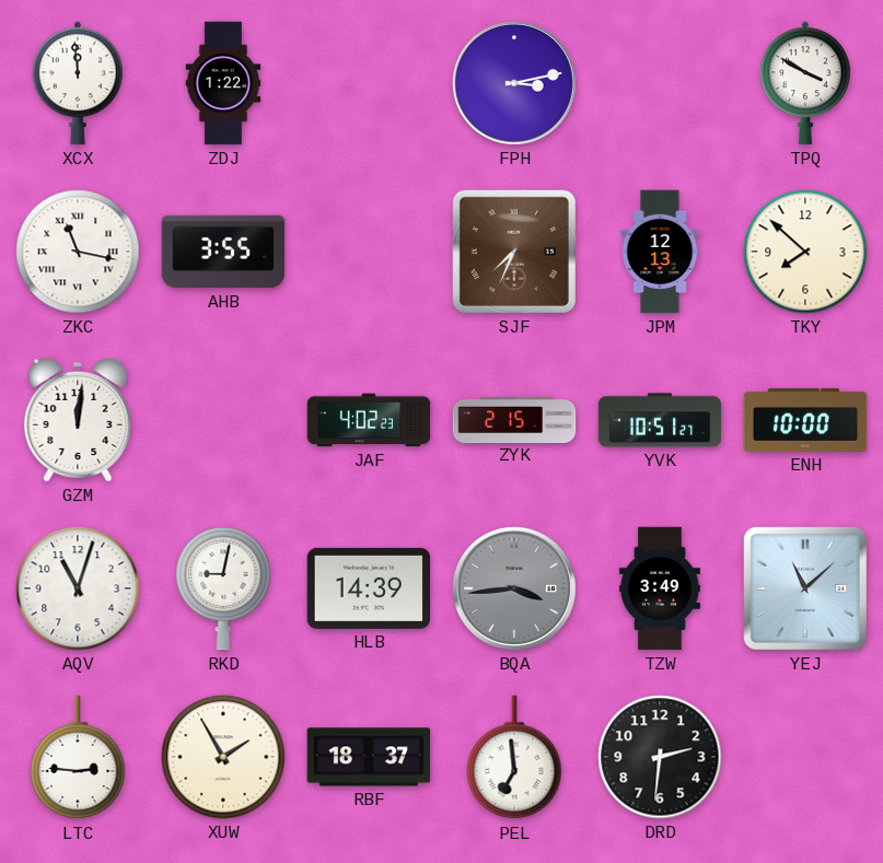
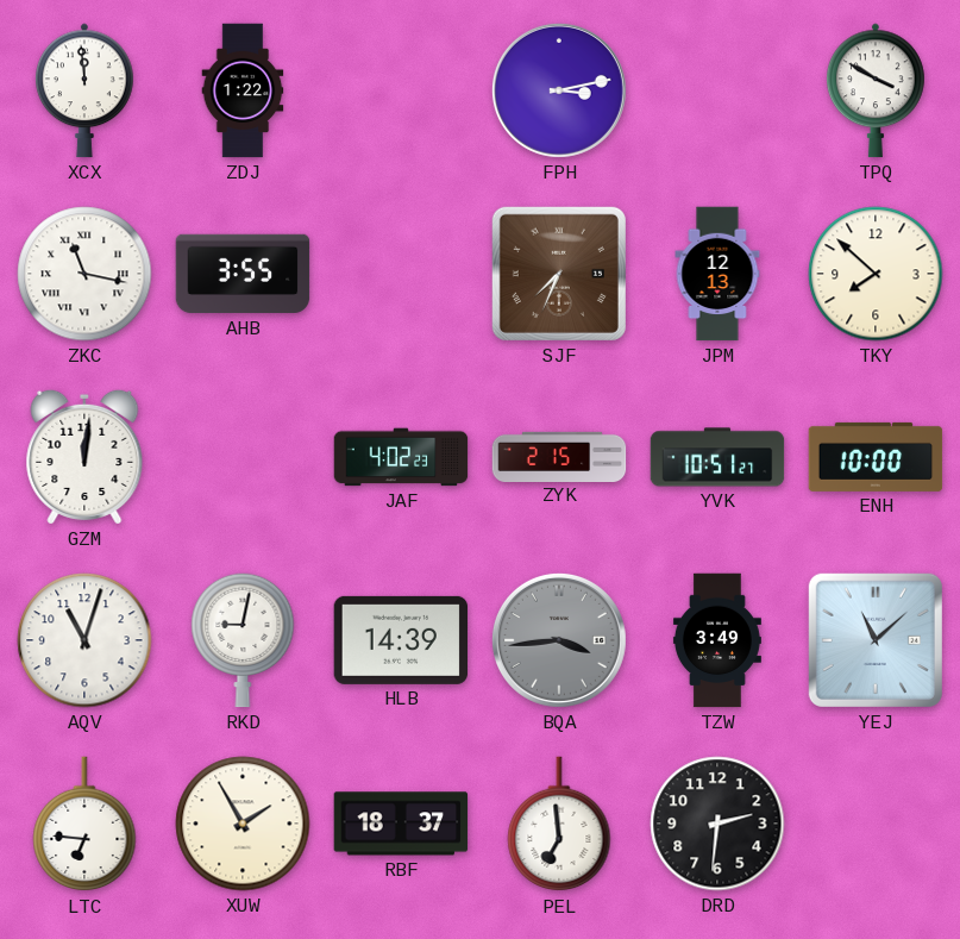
LTC: 2:46 -> 6:46
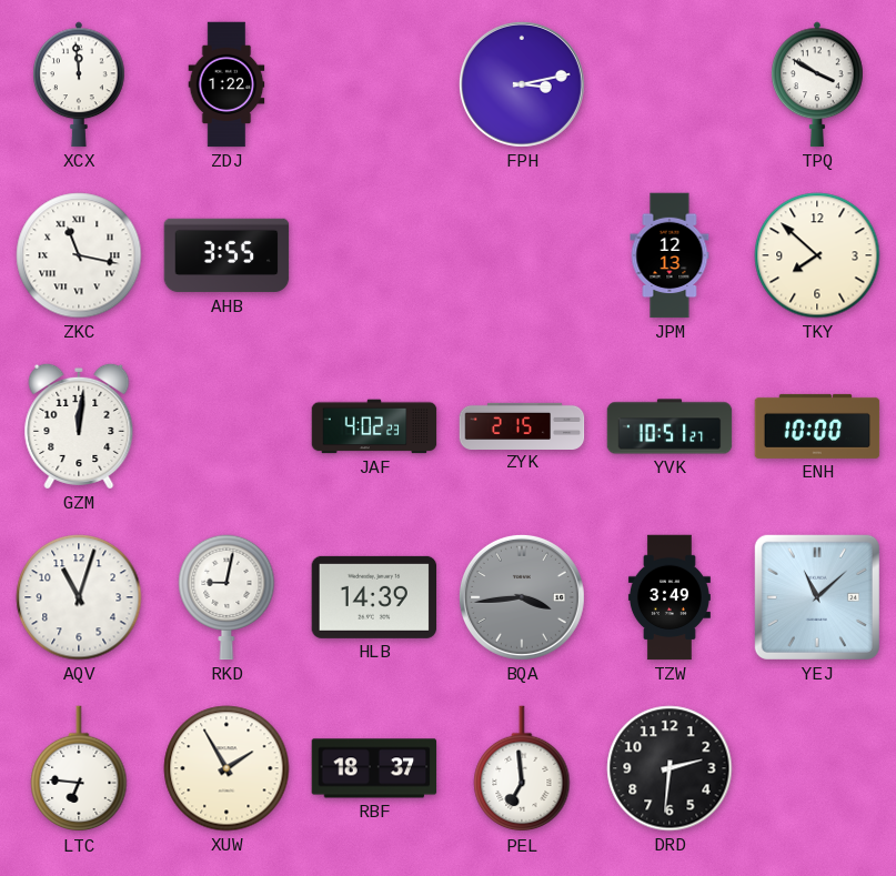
SJF: 7:34 -> none
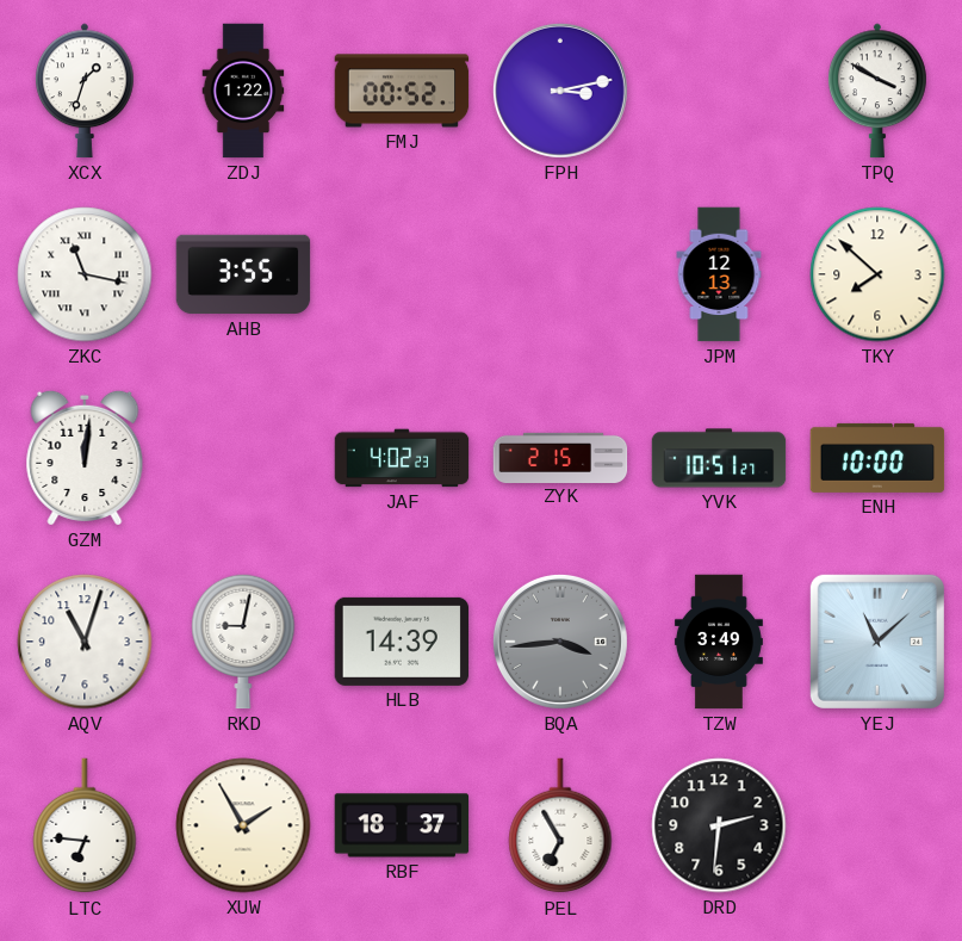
XCX: 11:59 -> 1:33
FMJ: none -> 00:52
PEL: 6:59 -> 6:55
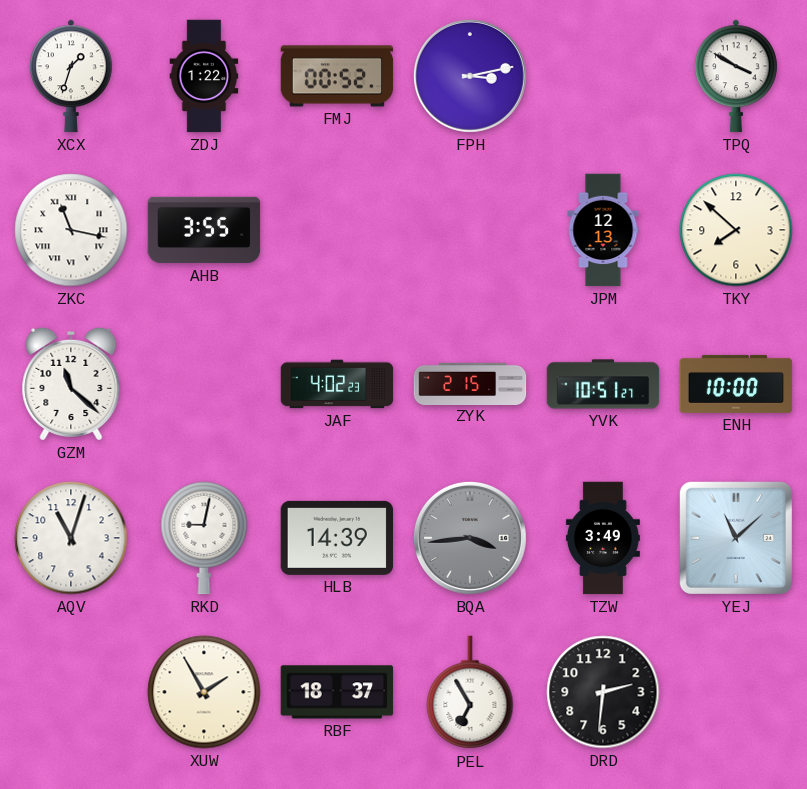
GZM: 12:01 -> 11:22
LTC: 6:46 -> none
